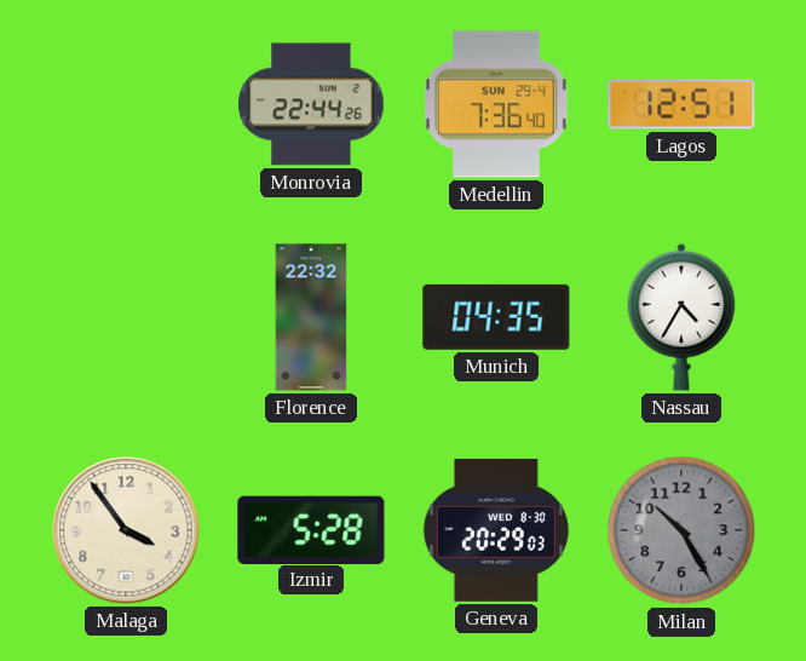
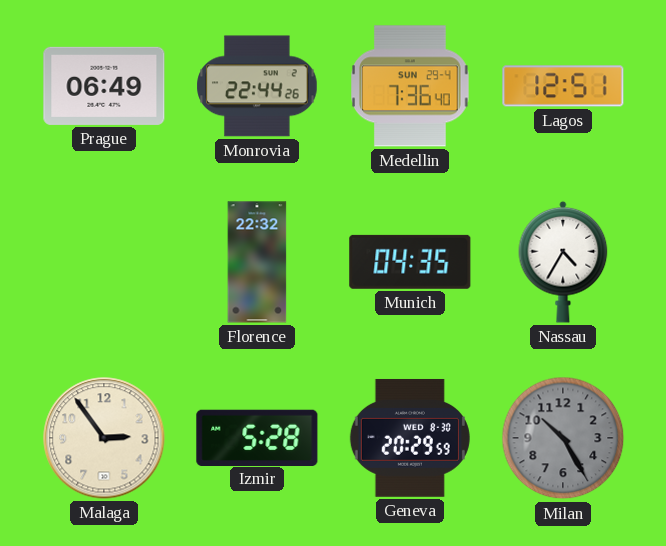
Prague: none -> 06:49
Malaga: 3:54 -> 2:54
Geneva: 20:29:03 -> 20:29:59
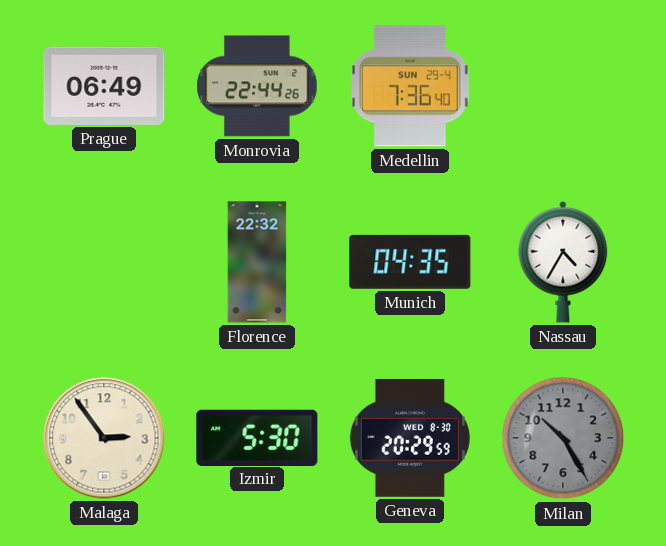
Lagos: 12:51 -> none
Izmir: 5:28 -> 5:30
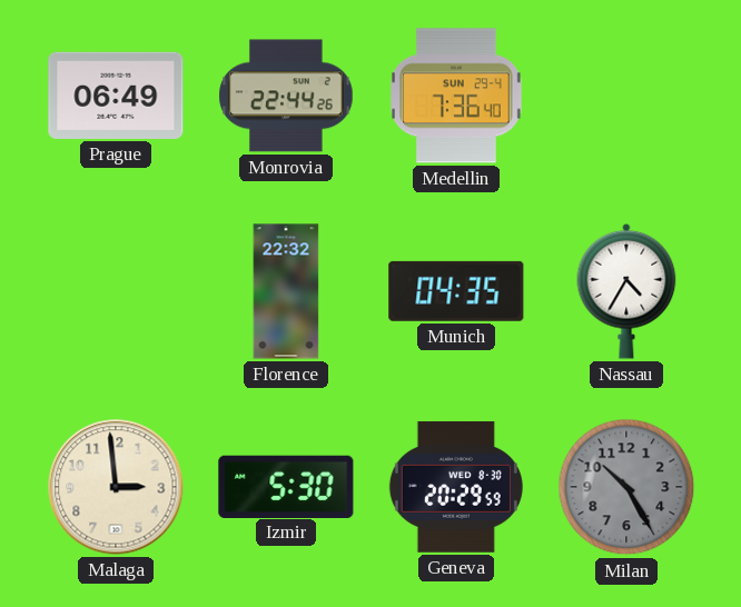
Malaga: 2:54 -> 2:59
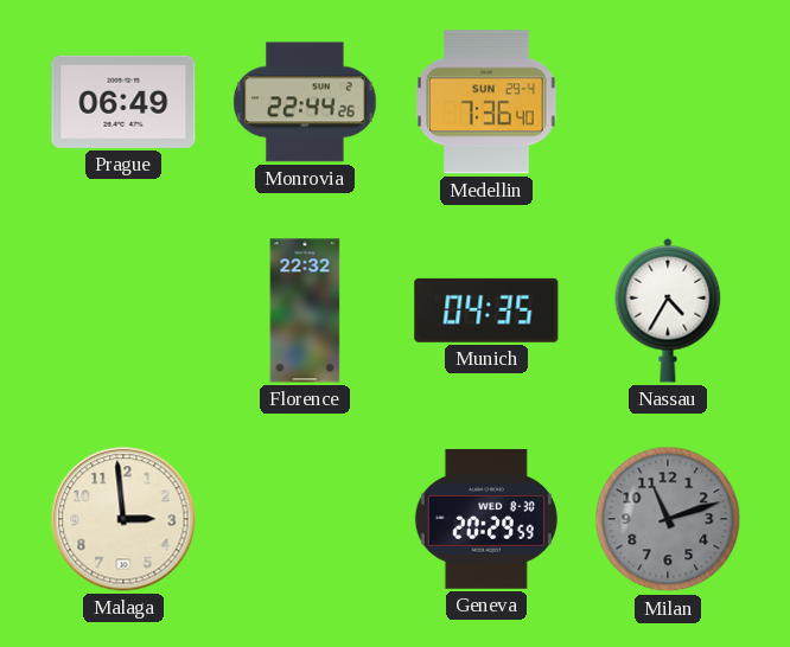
Izmir: 5:30 -> none
Milan: 10:25 -> 11:12
